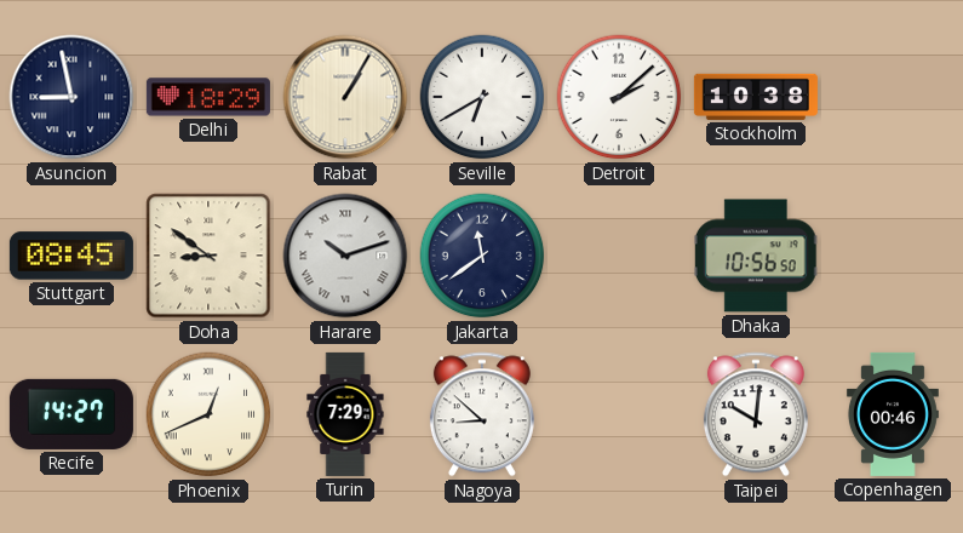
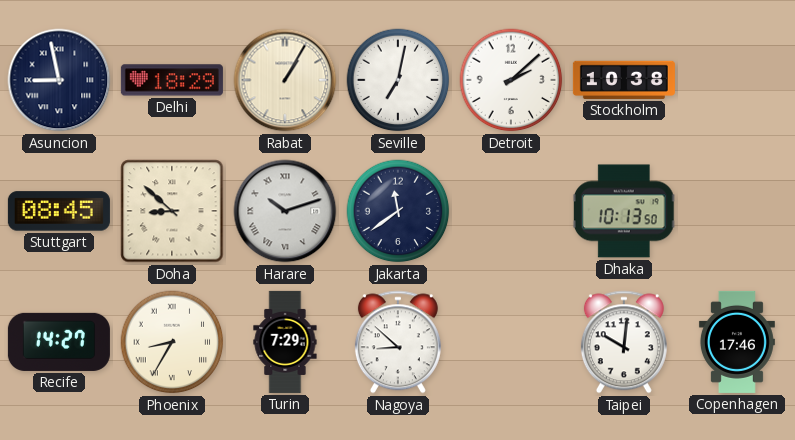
Seville: 6:40 -> 7:02
Doha: 8:51 -> 8:52
Dhaka: 10:56 -> 10:13
Phoenix: 12:41 -> 8:35
Copenhagen: 00:46 -> 17:46
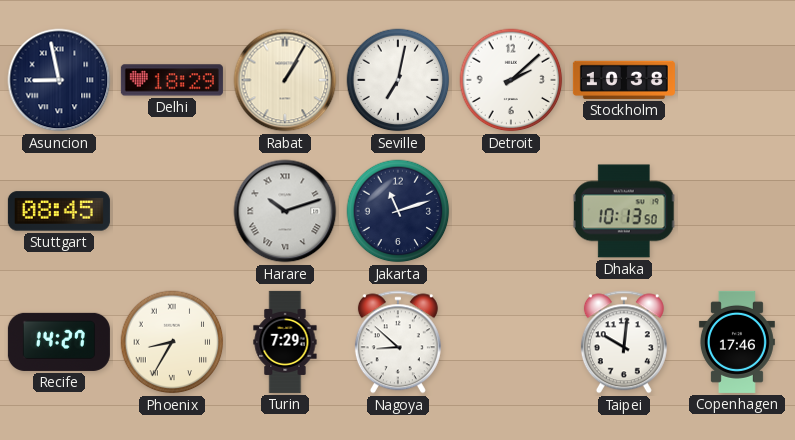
Doha: 8:52 -> none
Jakarta: 11:39 -> 11:12
